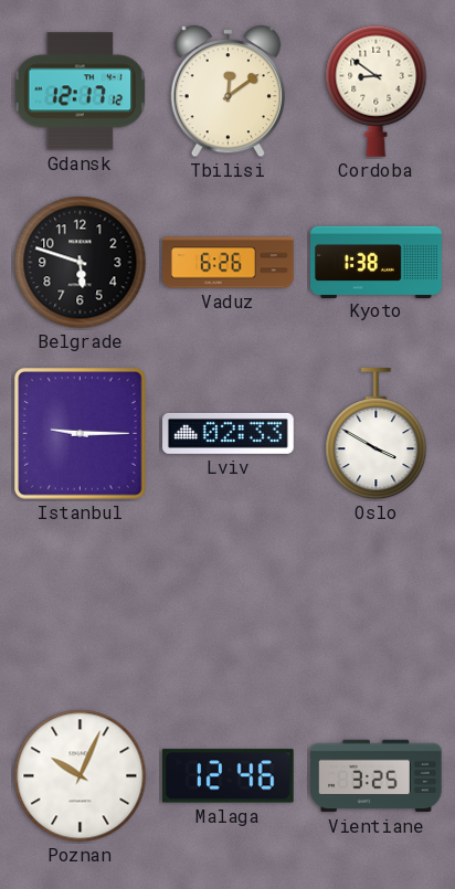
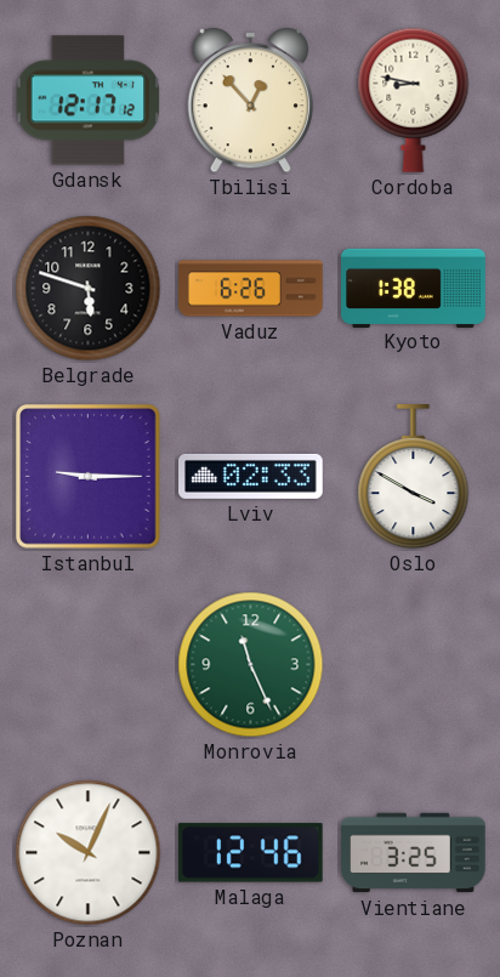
Tbilisi: 12:09 -> 12:53
Cordoba: 8:51 -> 8:47
Monrovia: none -> 11:26
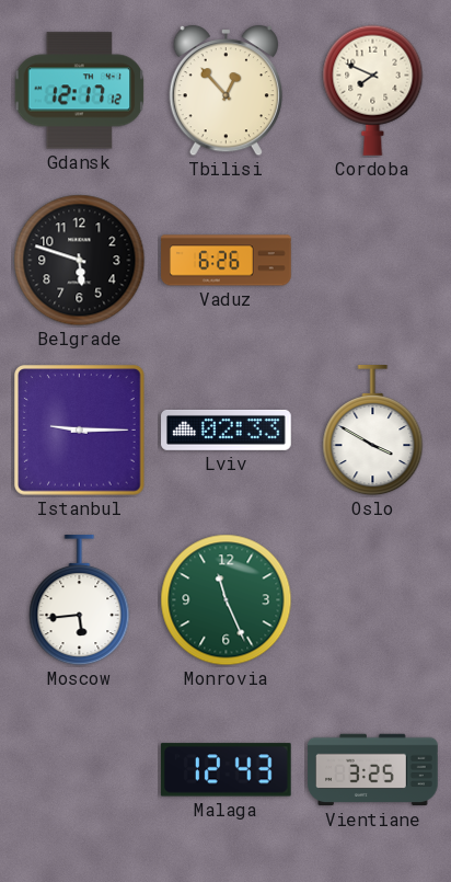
Cordoba: 8:47 -> 7:49
Kyoto: 1:38 -> none
Moscow: none -> 5:44
Poznan: 10:04 -> none
Malaga: 12:46 -> 12:43
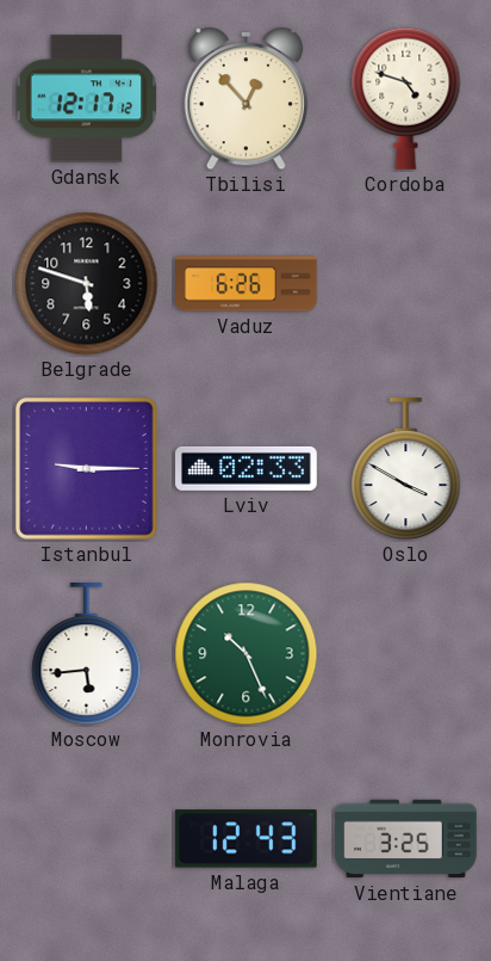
Cordoba: 7:49 -> 4:48
Monrovia: 11:26 -> 10:26
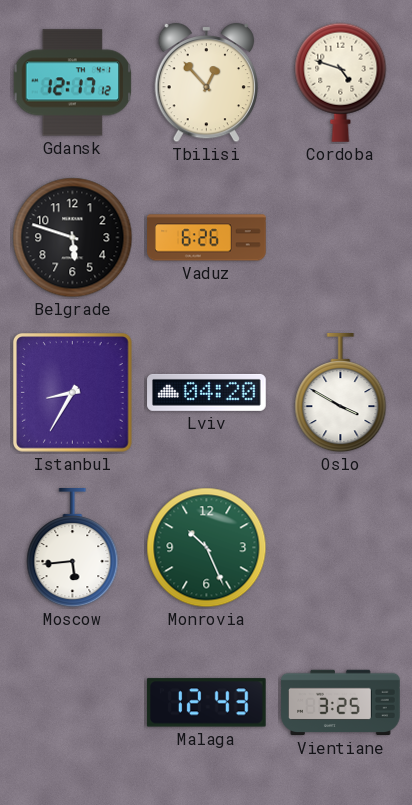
Istanbul: 9:15 -> 8:35
Lviv: 02:33 -> 04:20
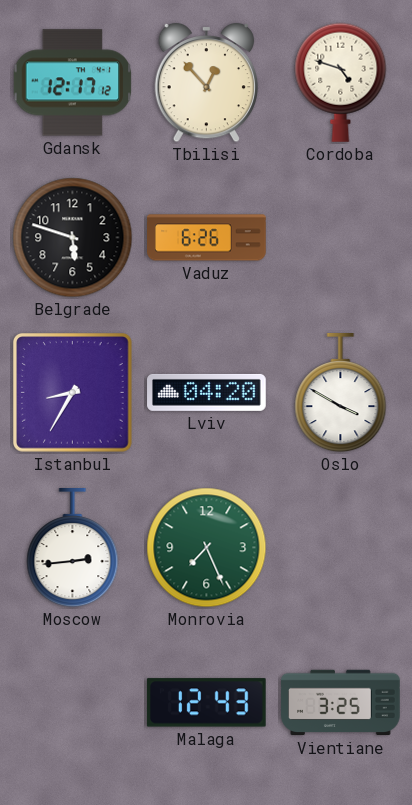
Moscow: 5:44 -> 2:44
Monrovia: 10:26 -> 7:26
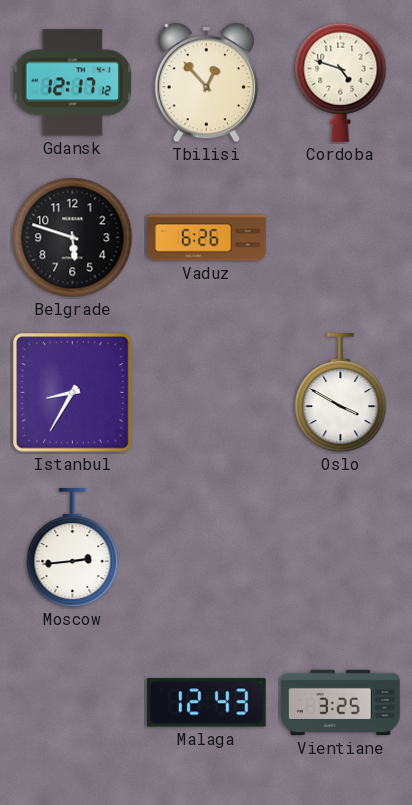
Lviv: 04:20 -> none
Monrovia: 7:26 -> none
